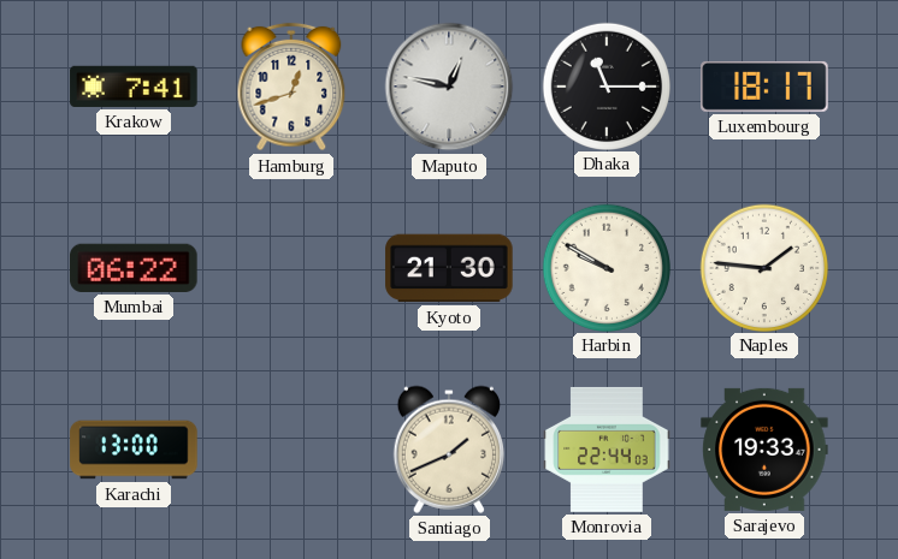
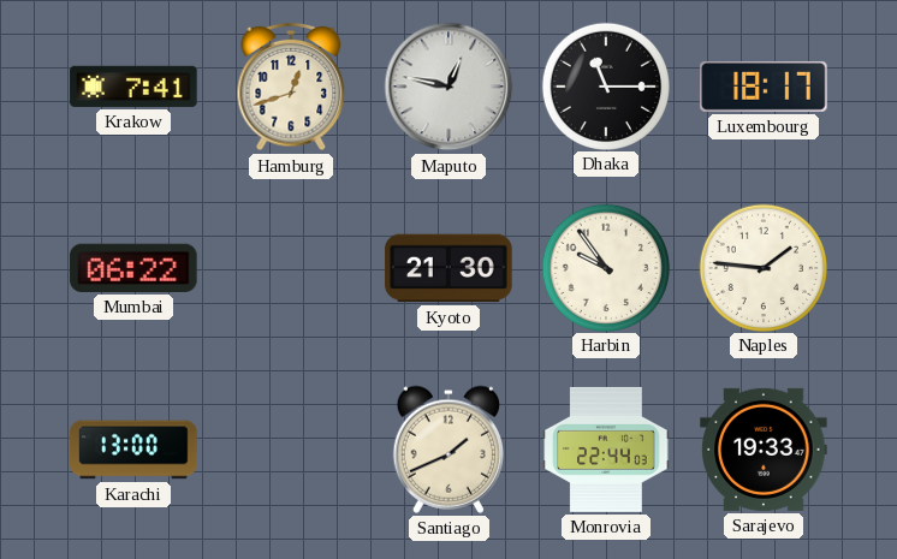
Harbin: 9:50 -> 9:54
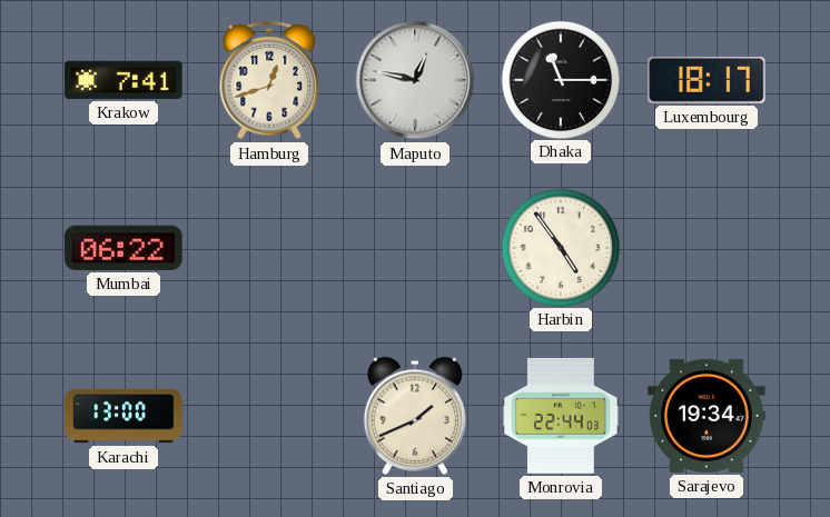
Kyoto: 21:30 -> none
Harbin: 9:54 -> 4:54
Naples: 1:46 -> none
Sarajevo: 19:33 -> 19:34
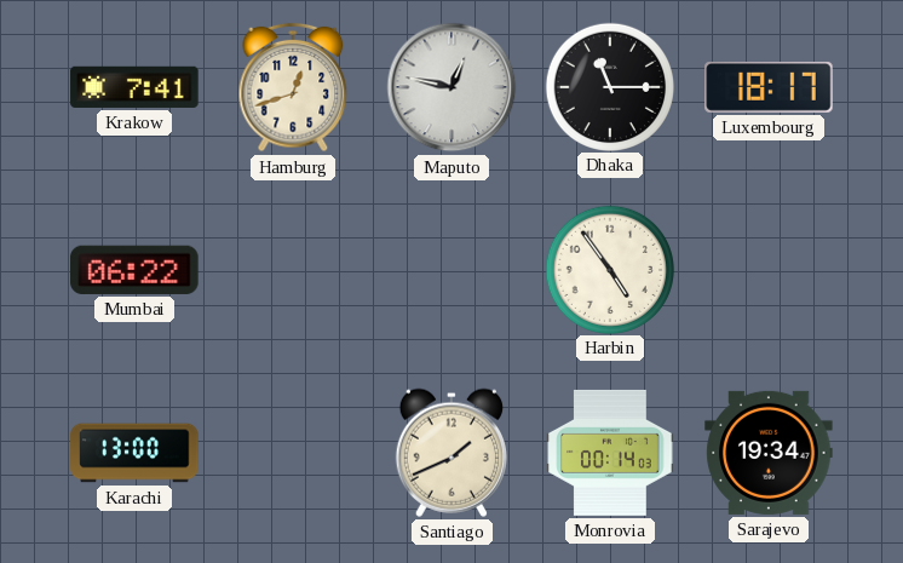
Monrovia: 22:44 -> 00:14
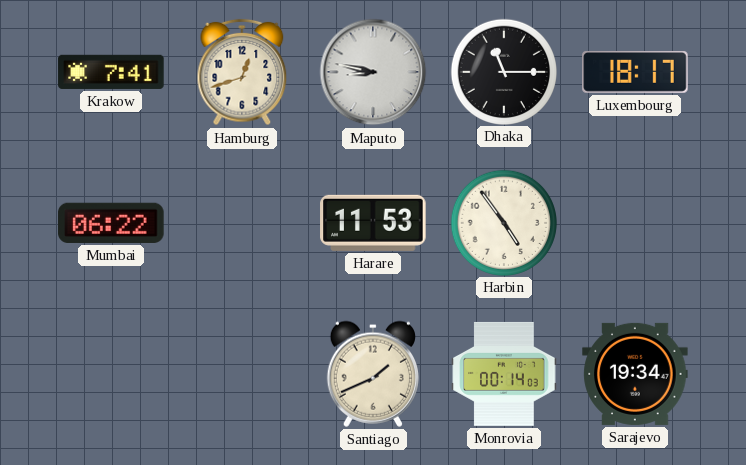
Maputo: 12:47 -> 8:47
Harare: none -> 11:53
Karachi: 13:00 -> none
